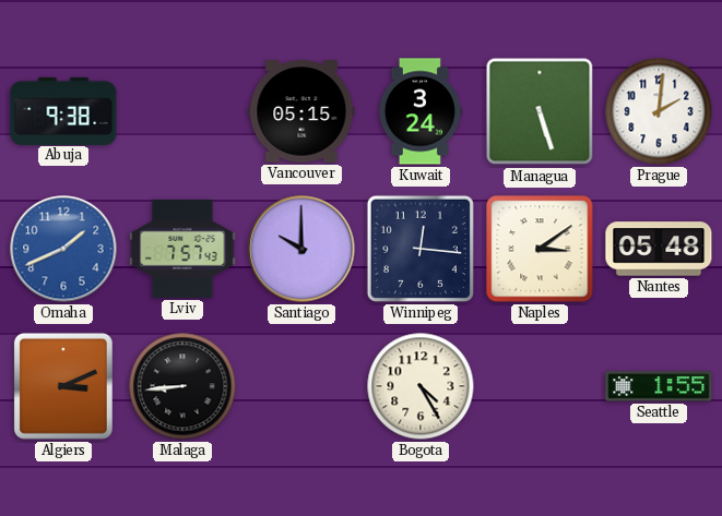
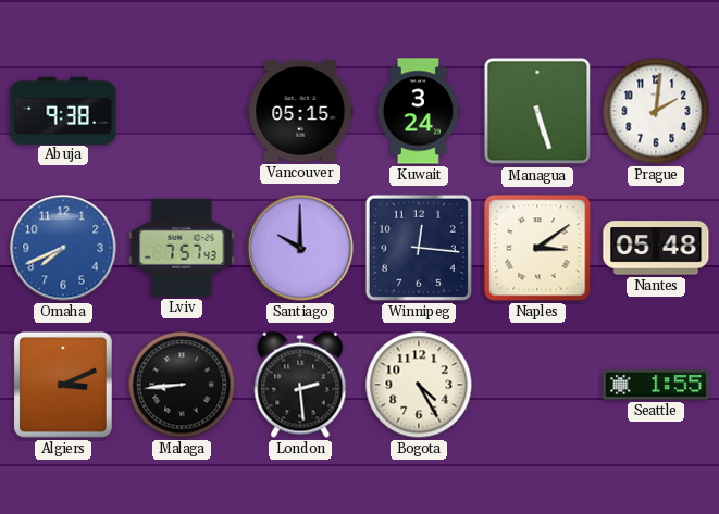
Omaha: 1:41 -> 7:41
London: none -> 2:29
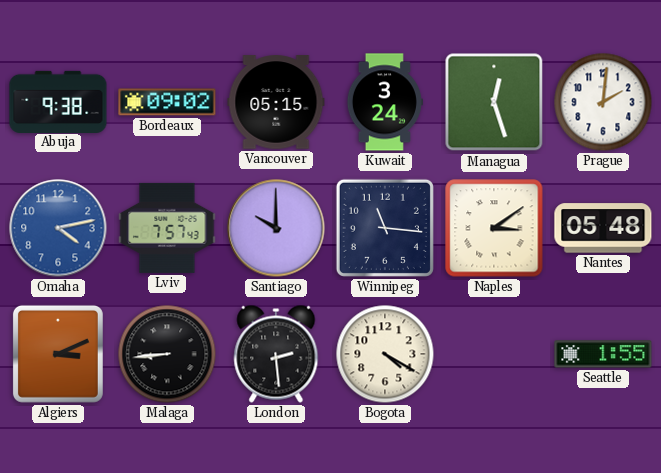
Bordeaux: none -> 09:02
Managua: 5:27 -> 12:27
Omaha: 7:41 -> 4:13
Winnipeg: 12:16 -> 11:16
Bogota: 4:25 -> 4:20
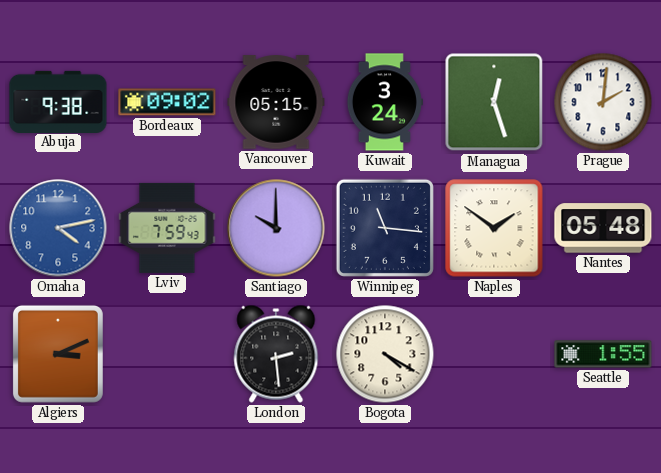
Lviv: 7:57 -> 7:59
Naples: 3:09 -> 1:51
Malaga: 8:44 -> none
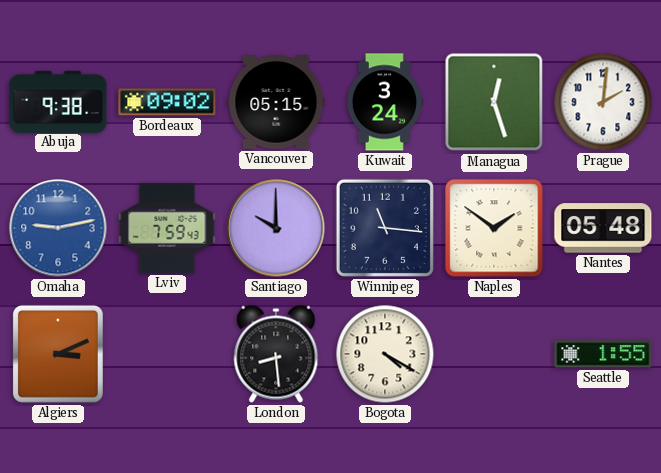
Omaha: 4:13 -> 9:13
London: 2:29 -> 8:29
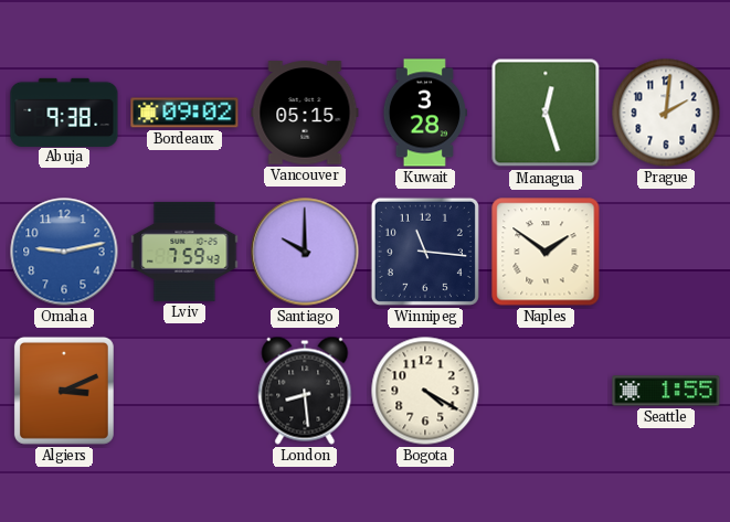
Kuwait: 3:24 -> 3:28
Nantes: 05:48 -> none
